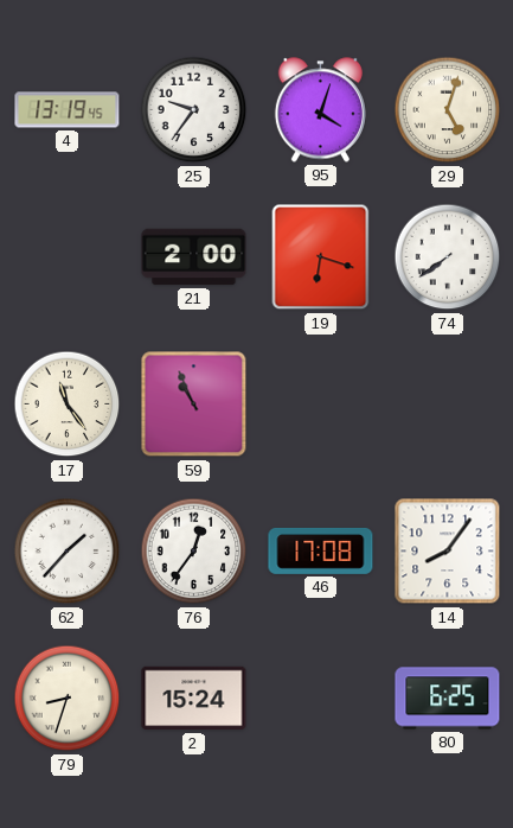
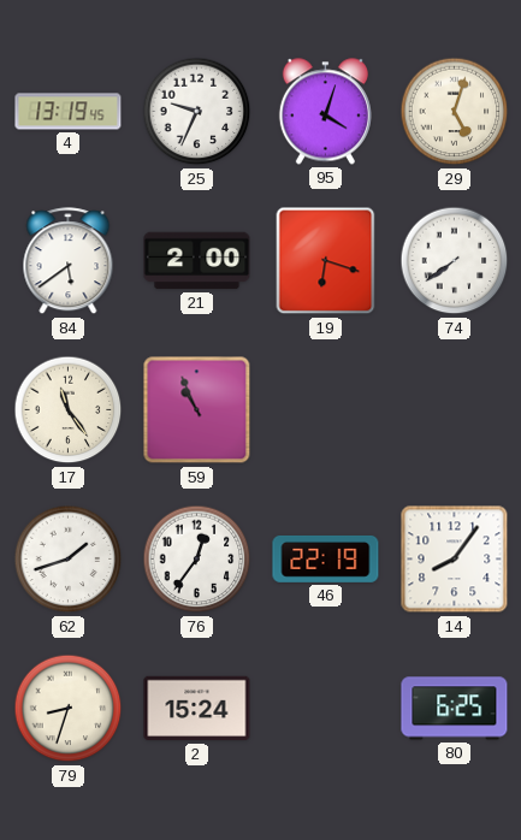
25: 9:36 -> 9:34
84: none -> 5:39
62: 1:37 -> 1:42
46: 17:08 -> 22:19
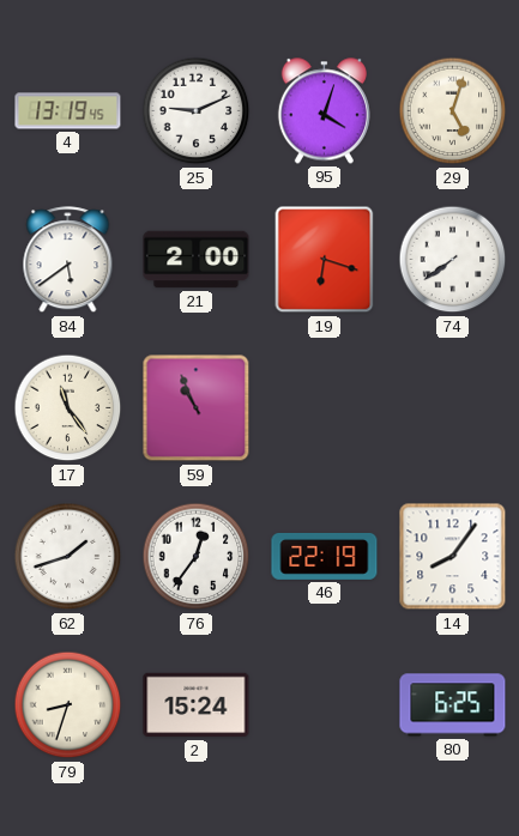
25: 9:34 -> 9:11
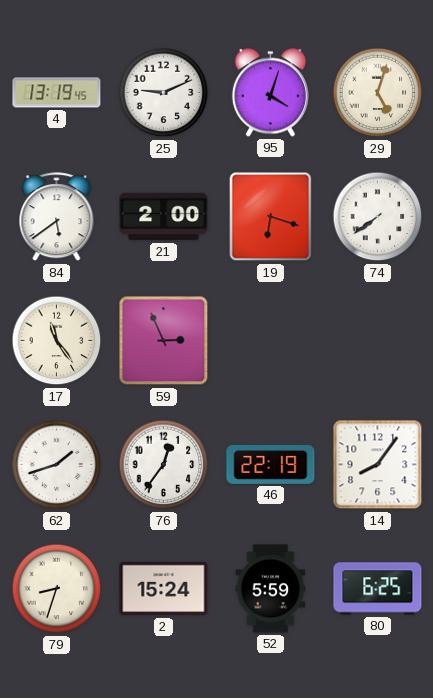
59: 10:56 -> 2:56
52: none -> 5:59
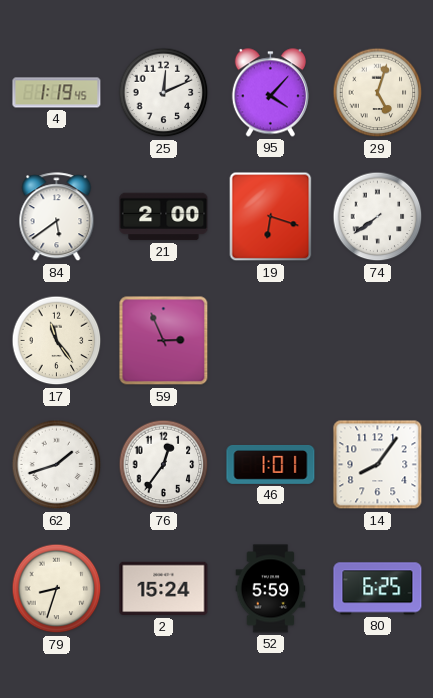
4: 13:19 -> 1:19
25: 9:11 -> 12:11
95: 4:03 -> 4:07
46: 22:19 -> 1:01
